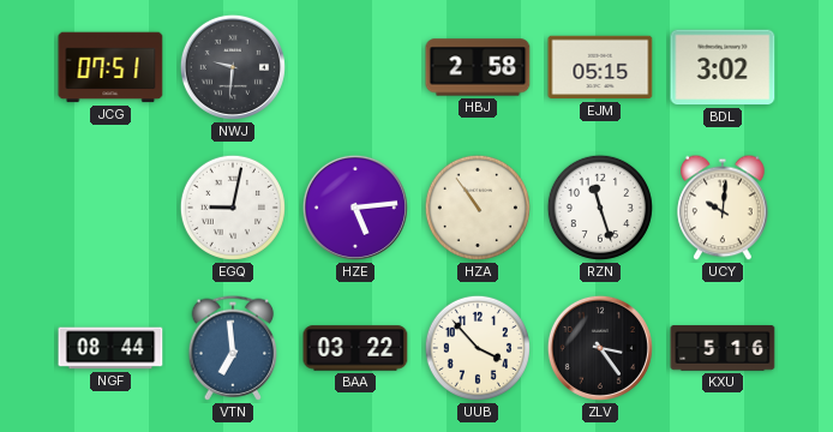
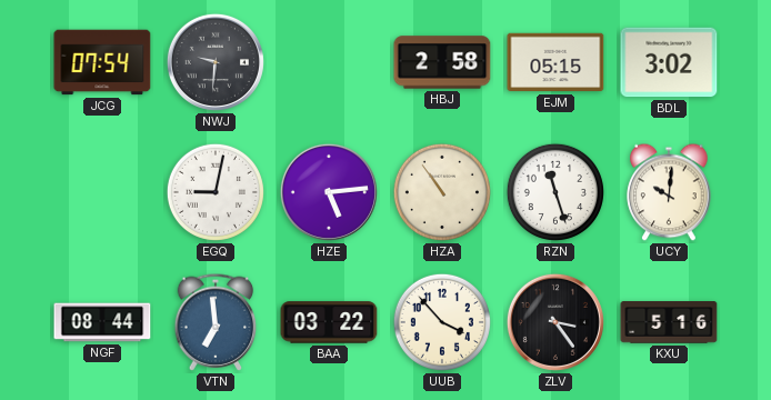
JCG: 07:51 -> 07:54
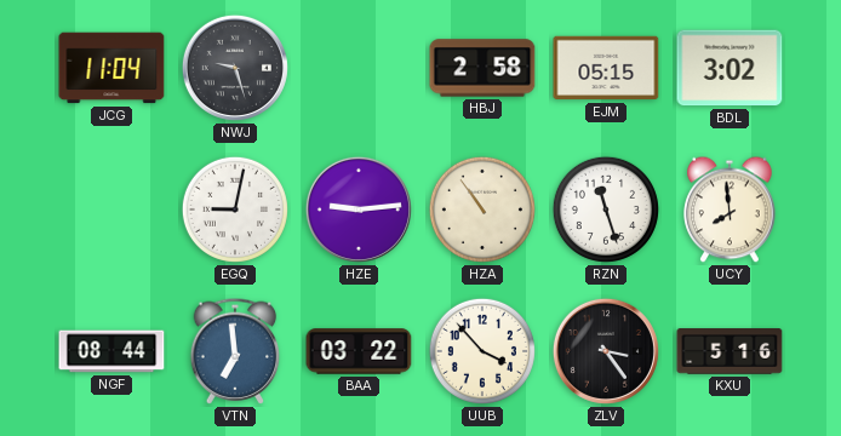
JCG: 07:54 -> 11:04
NWJ: 9:31 -> 9:27
HZE: 5:14 -> 9:14
UCY: 10:01 -> 7:59
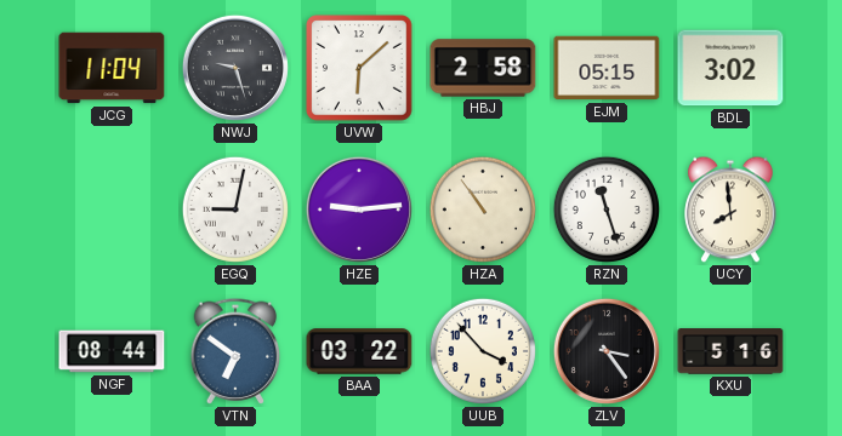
UVW: none -> 6:08
VTN: 6:59 -> 6:51
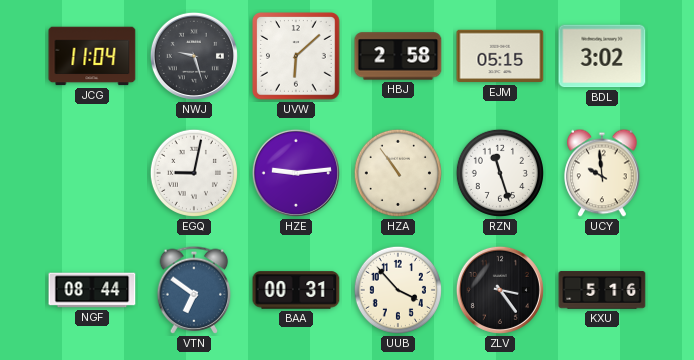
UCY: 7:59 -> 9:59
BAA: 03:22 -> 00:31
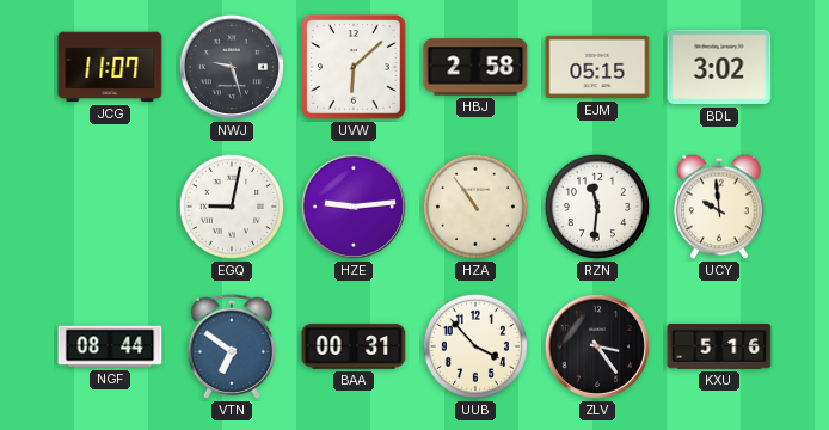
JCG: 11:04 -> 11:07
RZN: 11:27 -> 11:31
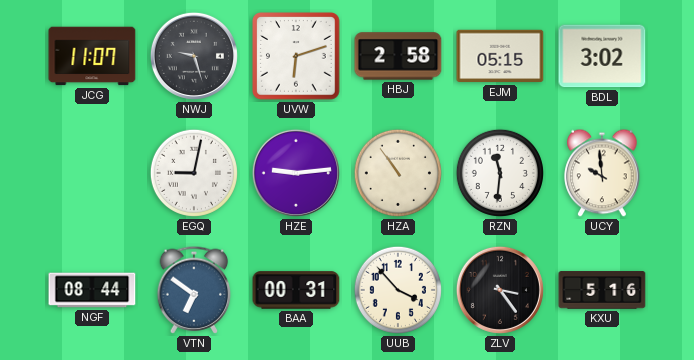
UVW: 6:08 -> 6:12
